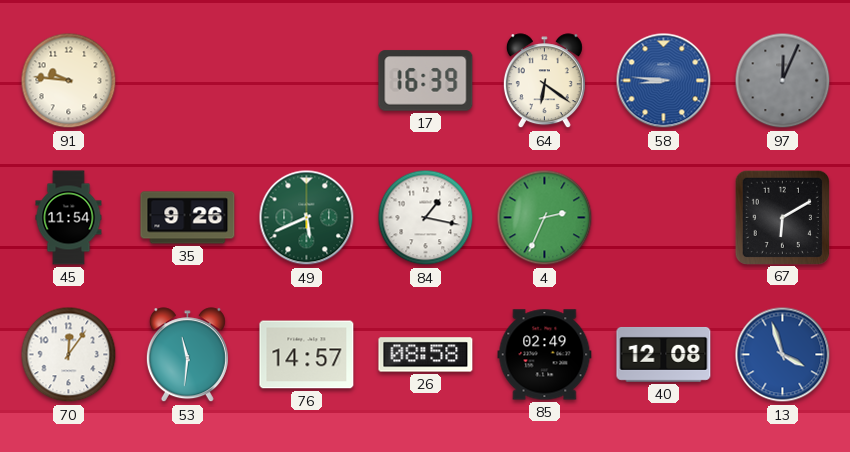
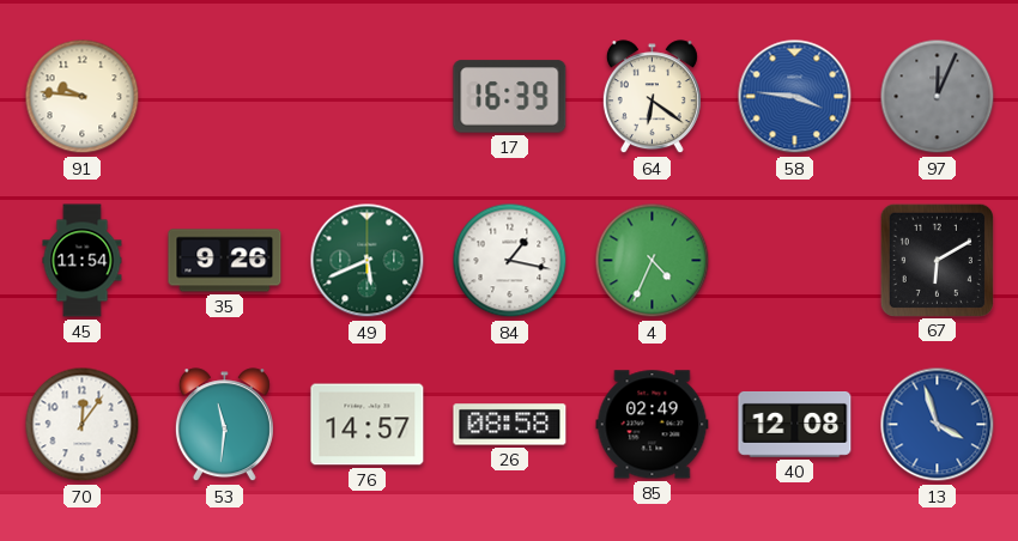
58: 8:46 -> 3:46
4: 2:34 -> 4:34
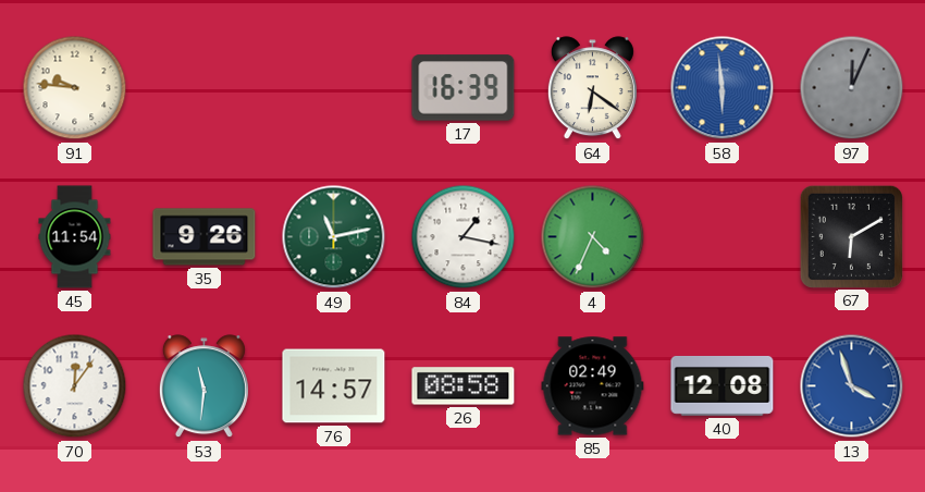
58: 3:46 -> 5:59
49: 5:41 -> 11:13
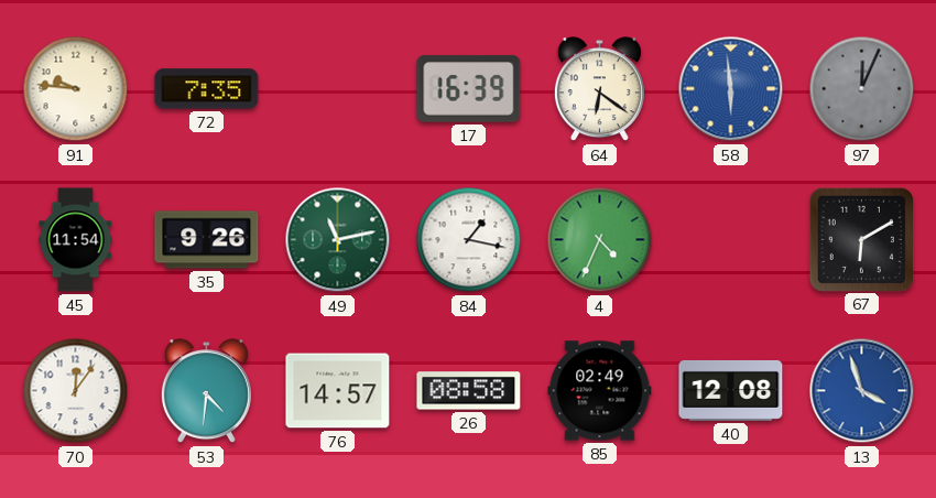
72: none -> 7:35
53: 11:31 -> 4:31
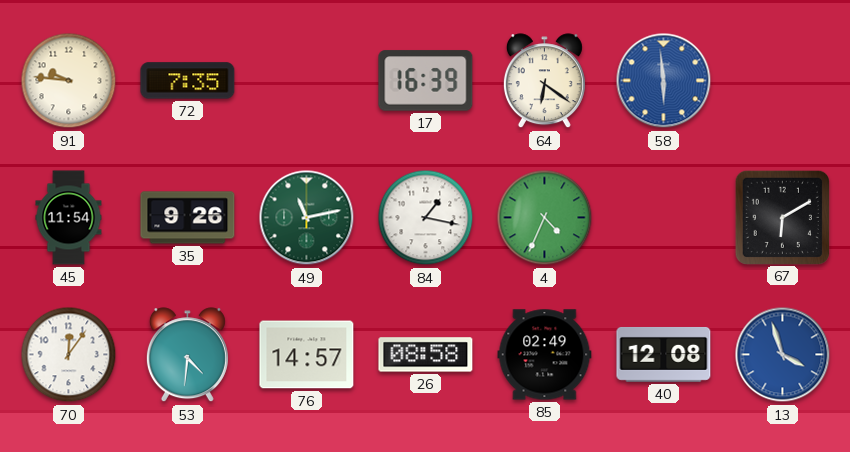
97: 12:04 -> none
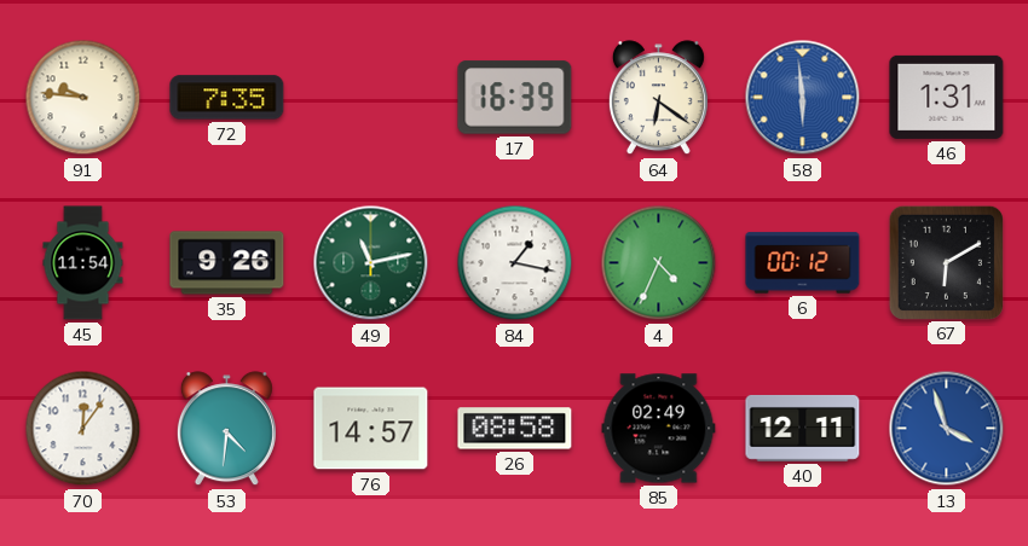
46: none -> 1:31
6: none -> 00:12
40: 12:08 -> 12:11
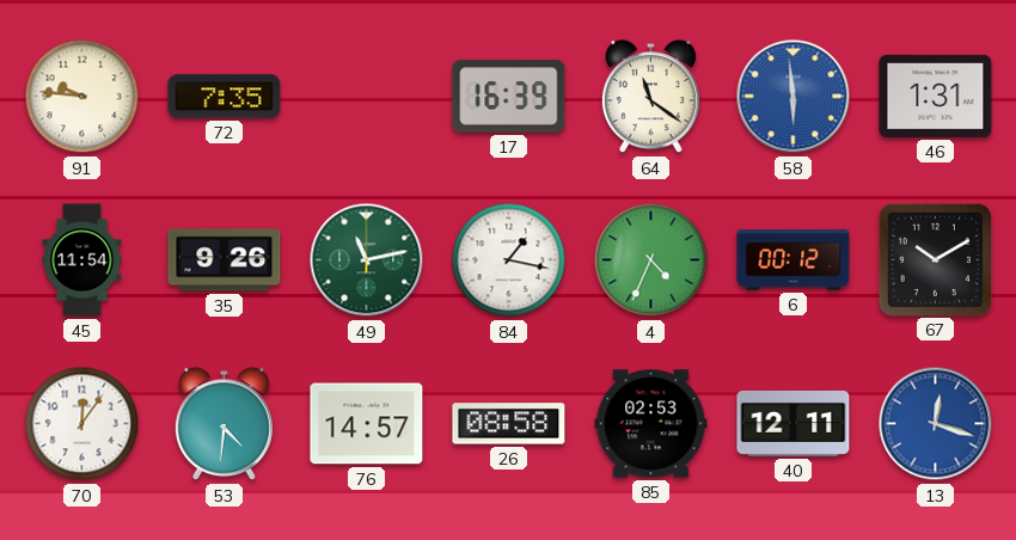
64: 6:21 -> 11:21
67: 6:10 -> 10:10
85: 02:49 -> 02:53
13: 3:57 -> 12:18
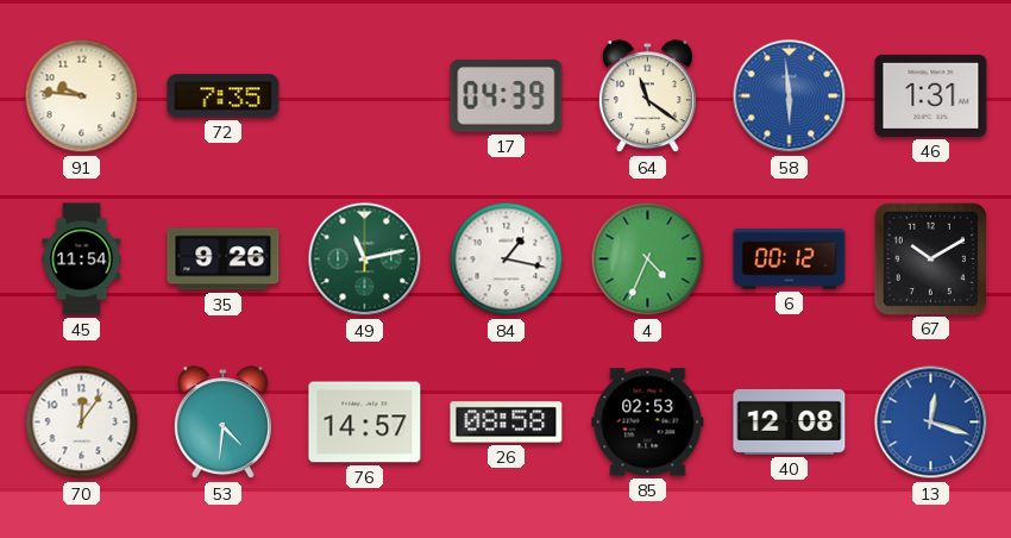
17: 16:39 -> 04:39
40: 12:11 -> 12:08
